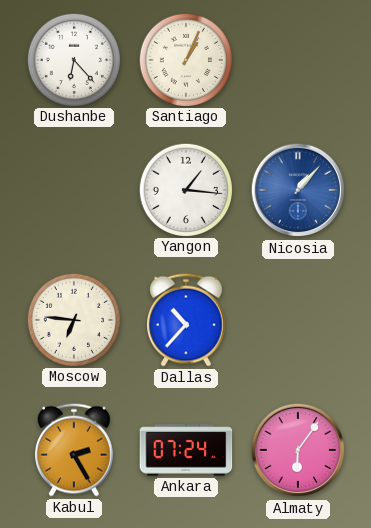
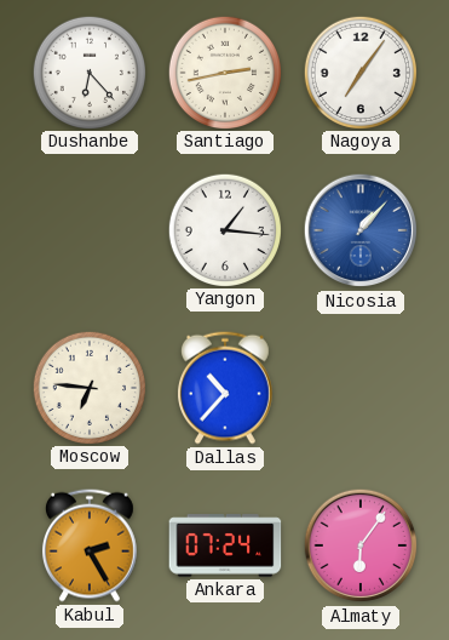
Santiago: 1:04 -> 2:43
Nagoya: none -> 7:06
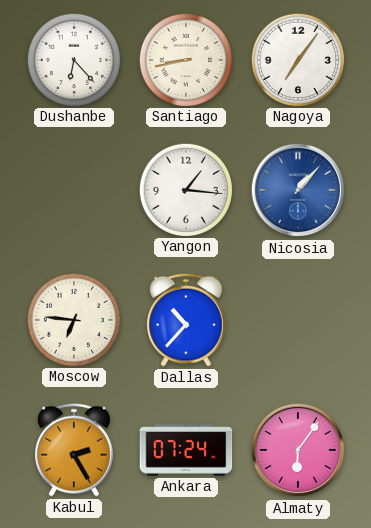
Santiago: 2:43 -> 8:43
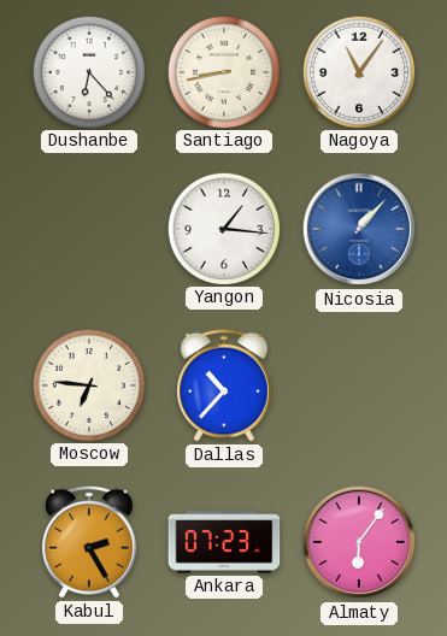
Nagoya: 7:06 -> 11:06
Ankara: 07:24 -> 07:23
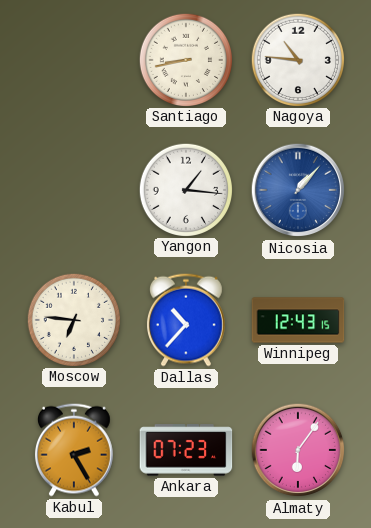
Dushanbe: 6:23 -> none
Nagoya: 11:06 -> 10:46
Winnipeg: none -> 12:43
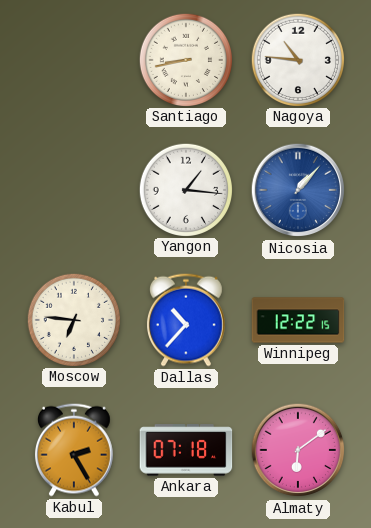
Winnipeg: 12:43 -> 12:22
Ankara: 07:23 -> 07:18
Almaty: 6:06 -> 6:09
